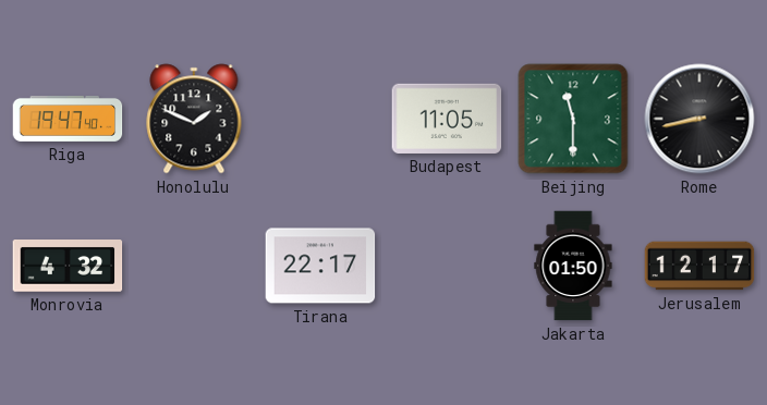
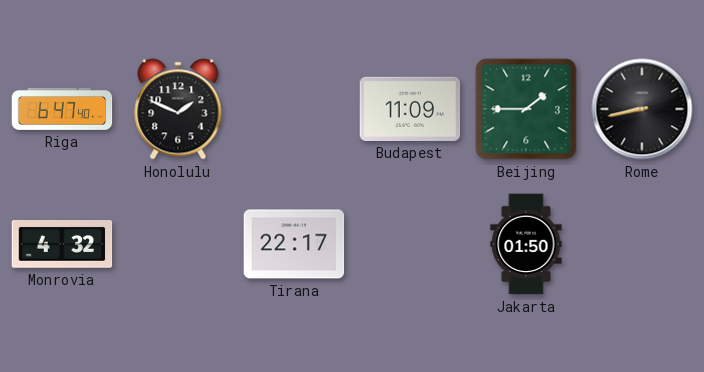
Riga: 19:47 -> 6:47
Budapest: 11:05 -> 11:09
Beijing: 11:30 -> 1:45
Jerusalem: 12:17 -> none
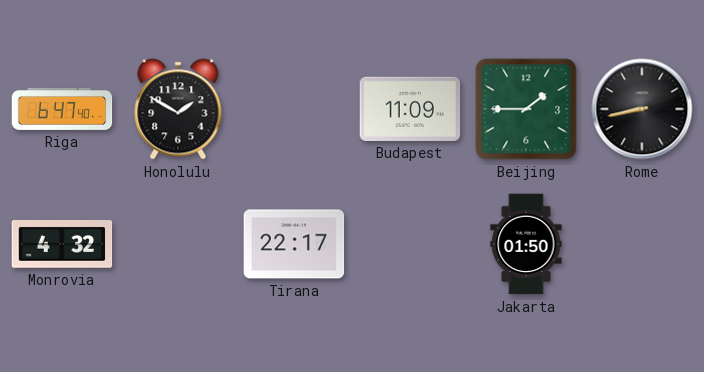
Honolulu: 1:49 -> 1:50
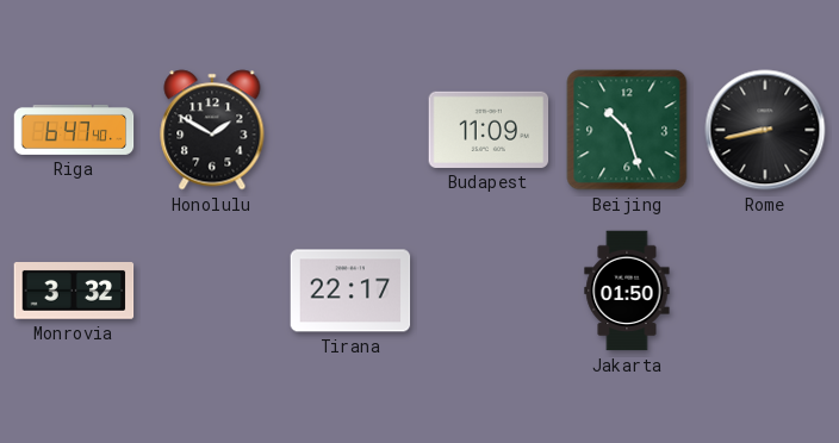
Beijing: 1:45 -> 10:27
Monrovia: 4:32 -> 3:32
